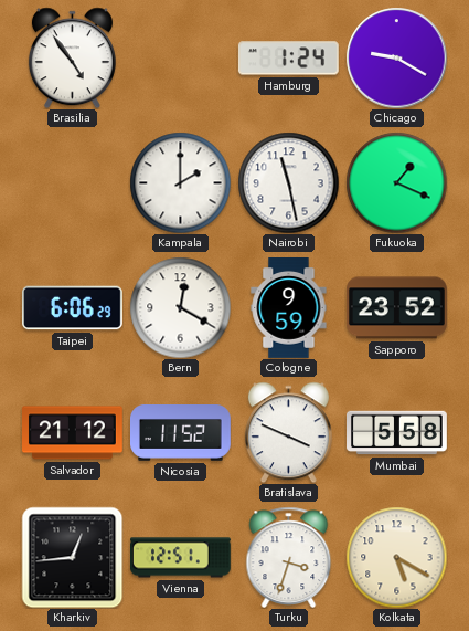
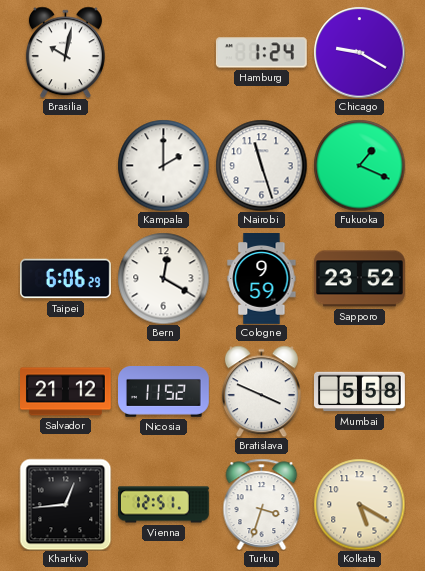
Brasilia: 4:54 -> 10:02
Nairobi: 11:28 -> 11:27
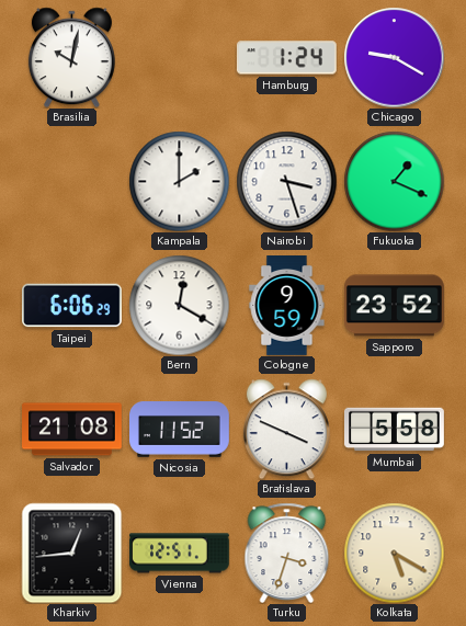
Nairobi: 11:27 -> 3:27
Salvador: 21:12 -> 21:08
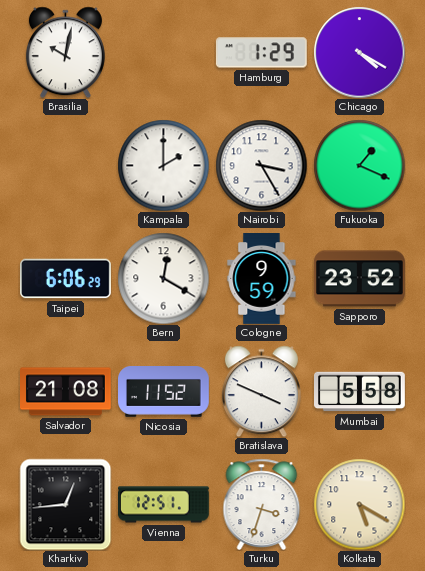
Hamburg: 1:24 -> 1:29
Chicago: 9:20 -> 4:20
Nairobi: 3:27 -> 3:25
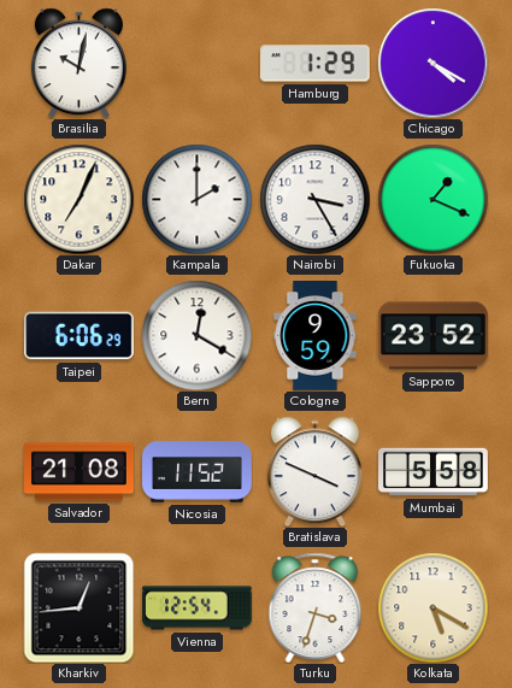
Dakar: none -> 7:04
Vienna: 12:51 -> 12:54
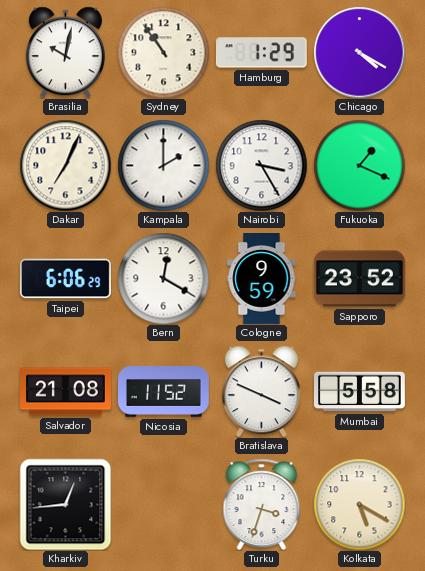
Sydney: none -> 10:54
Vienna: 12:54 -> none
